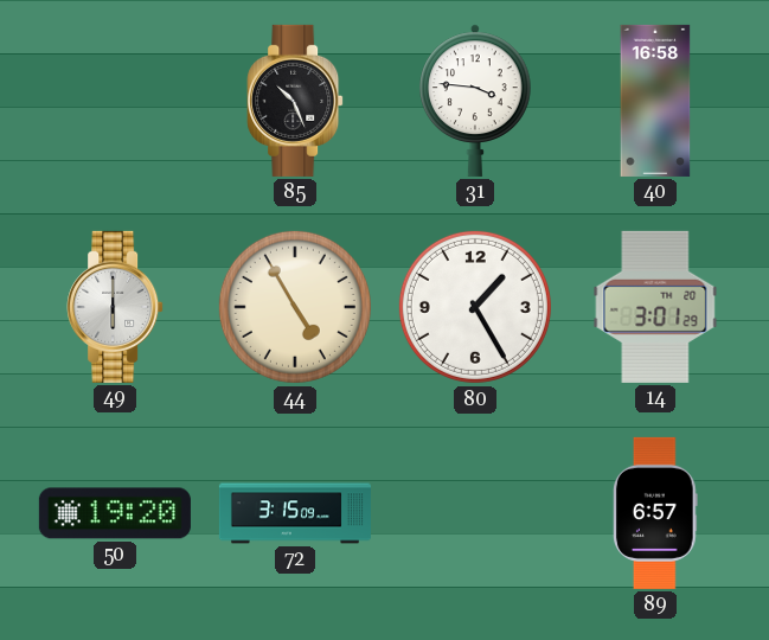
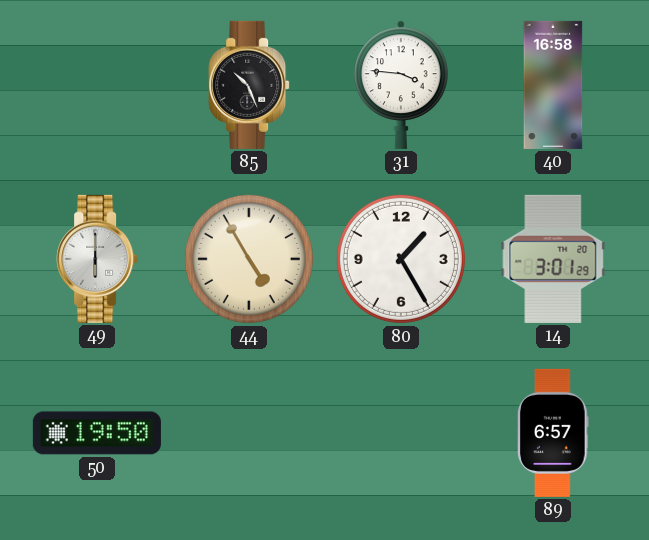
50: 19:20 -> 19:50
72: 3:15 -> none
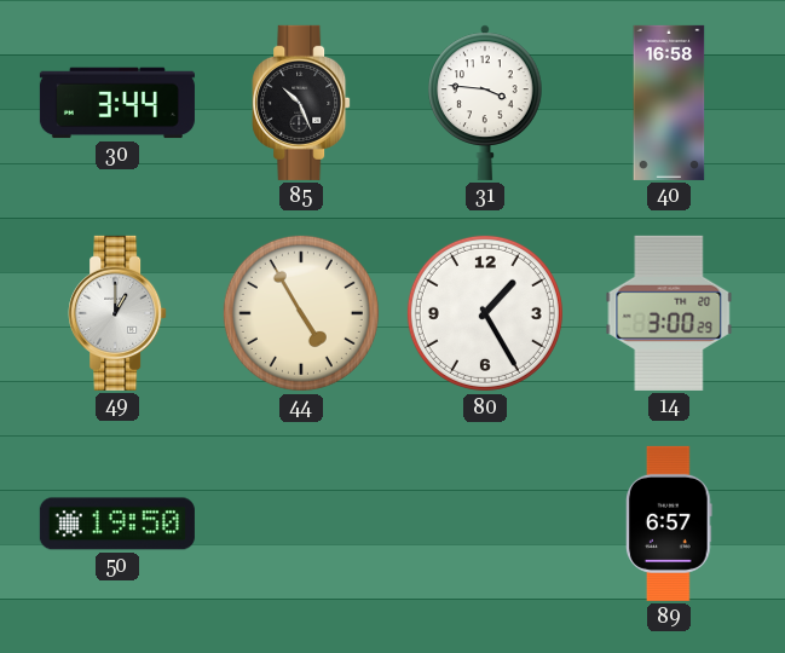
30: none -> 3:44
49: 6:00 -> 1:00
14: 3:01 -> 3:00
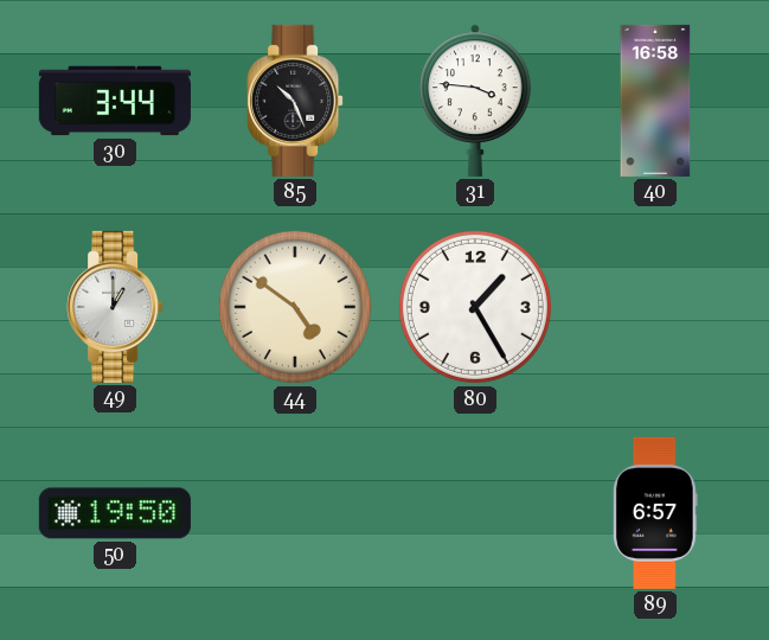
44: 4:55 -> 4:51
14: 3:00 -> none
